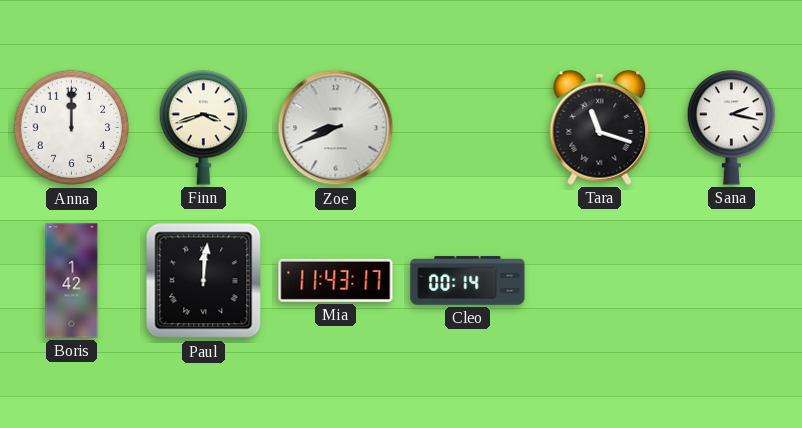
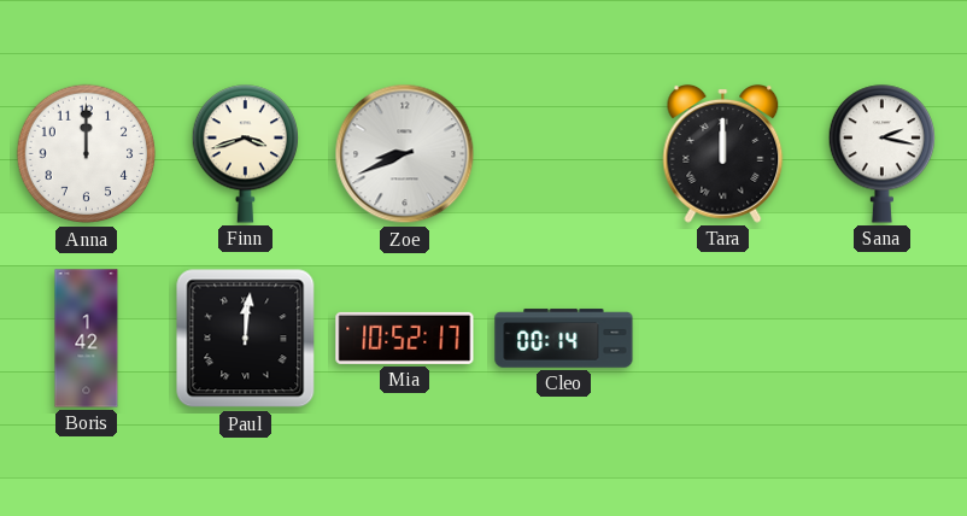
Tara: 11:18 -> 12:00
Mia: 11:43 -> 10:52
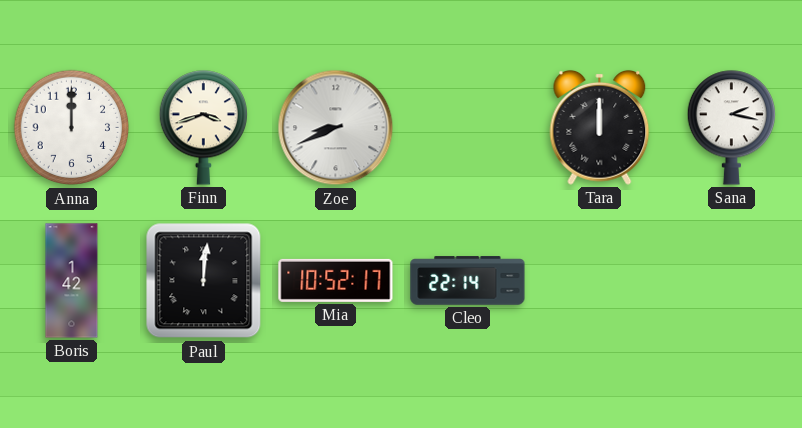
Cleo: 00:14 -> 22:14
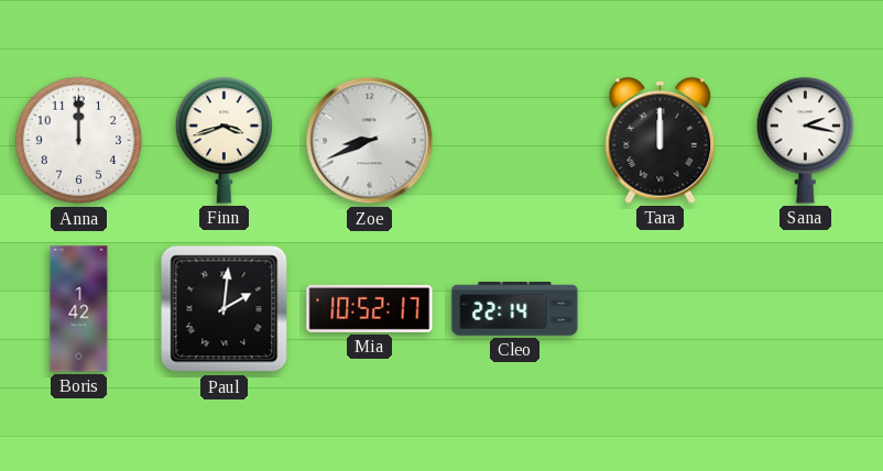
Paul: 12:01 -> 2:01
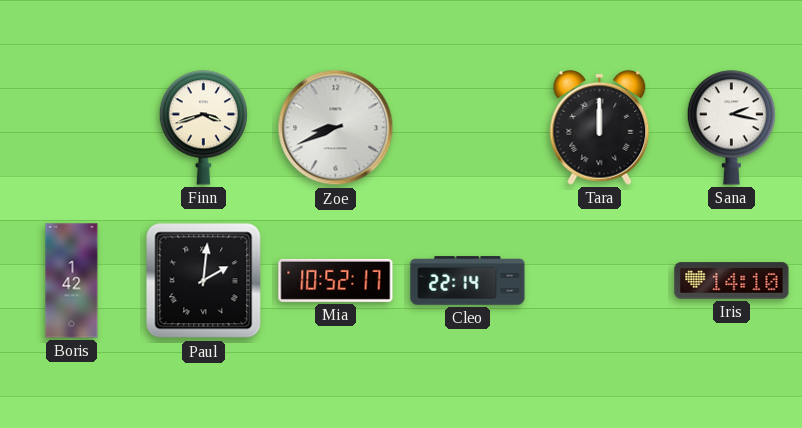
Anna: 12:00 -> none
Iris: none -> 14:10
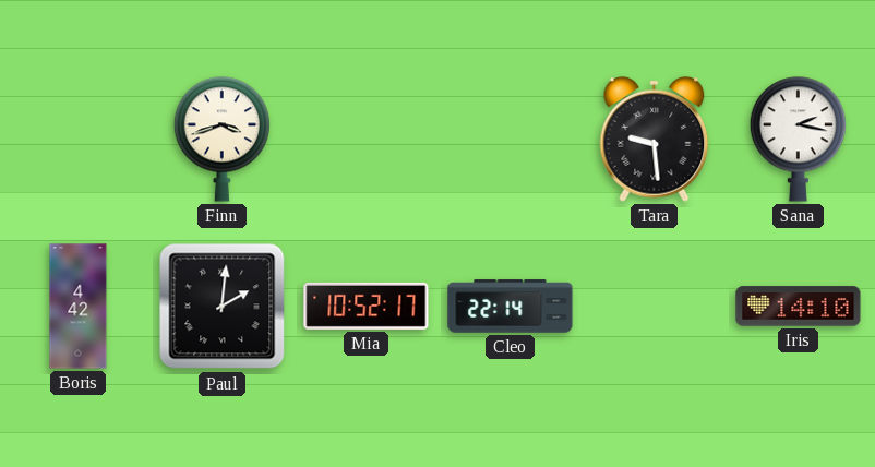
Zoe: 8:41 -> none
Tara: 12:00 -> 9:29
Boris: 1:42 -> 4:42
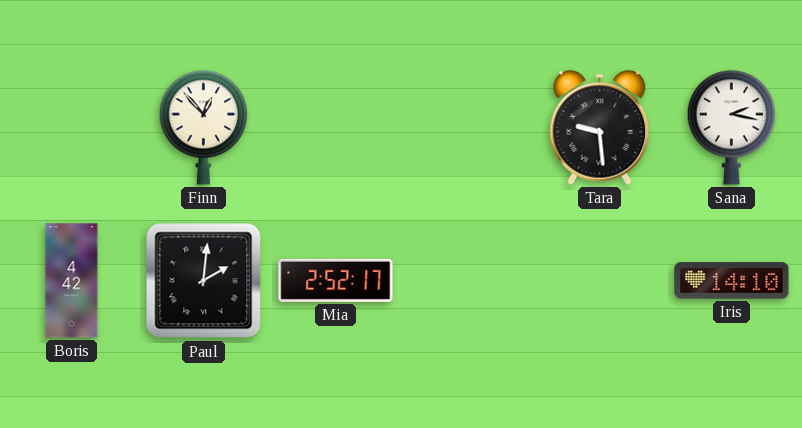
Finn: 3:42 -> 12:53
Mia: 10:52 -> 2:52
Cleo: 22:14 -> none
